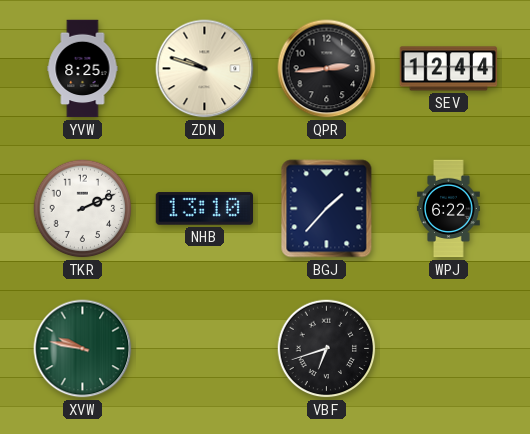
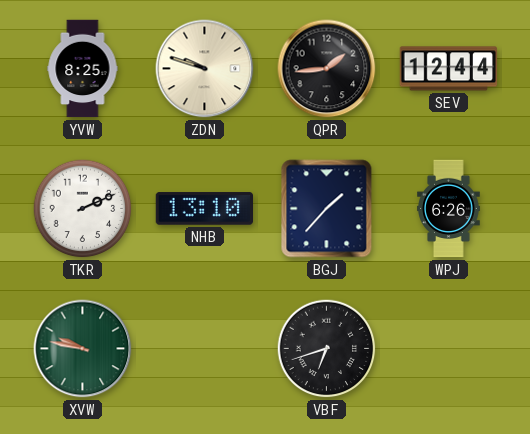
QPR: 2:44 -> 1:44
WPJ: 6:22 -> 6:26
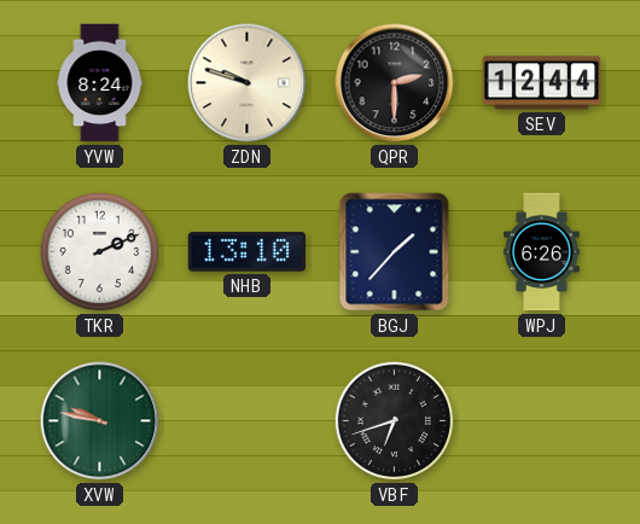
YVW: 8:25 -> 8:24
QPR: 1:44 -> 2:30
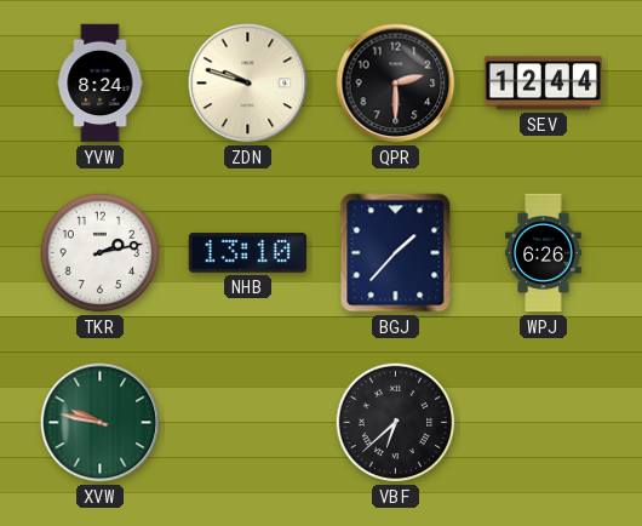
TKR: 2:11 -> 2:13
VBF: 6:42 -> 6:38
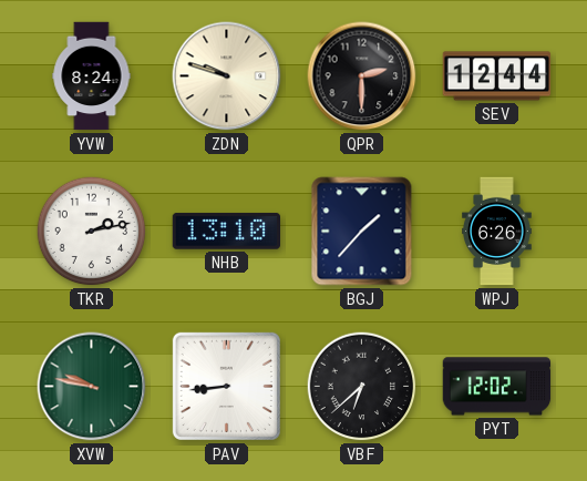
PAV: none -> 8:44
PYT: none -> 12:02
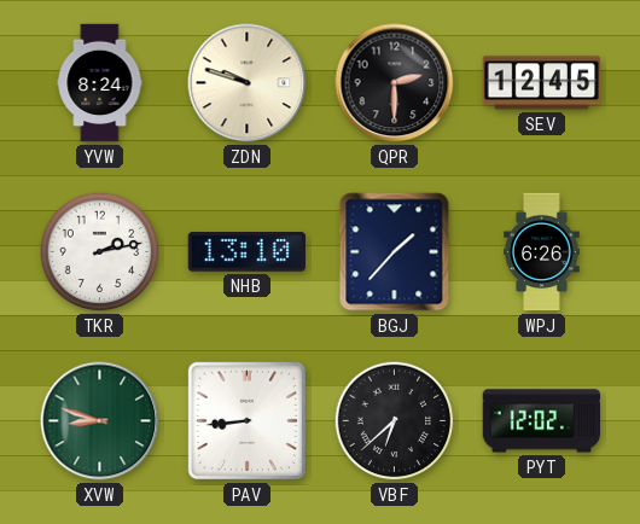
SEV: 12:44 -> 12:45
XVW: 9:47 -> 8:48
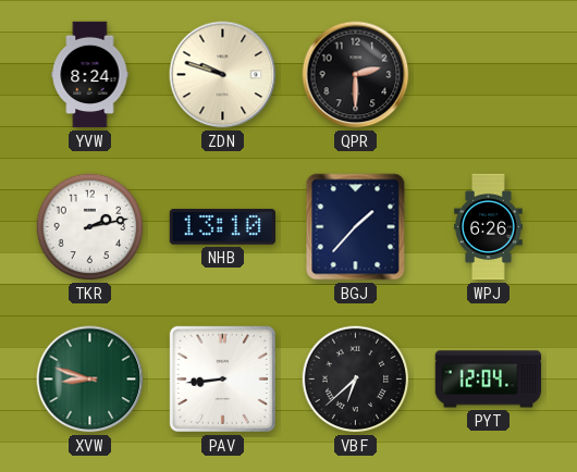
SEV: 12:45 -> none
PYT: 12:02 -> 12:04
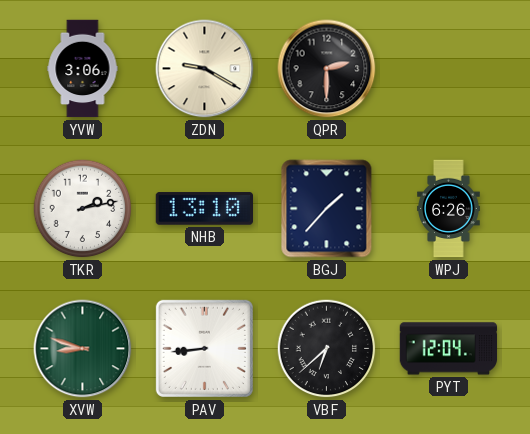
YVW: 8:24 -> 3:06
ZDN: 9:48 -> 9:20
